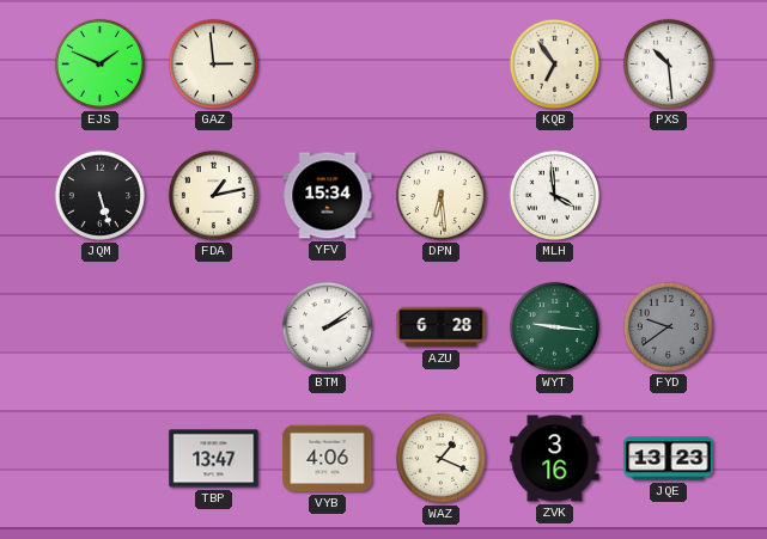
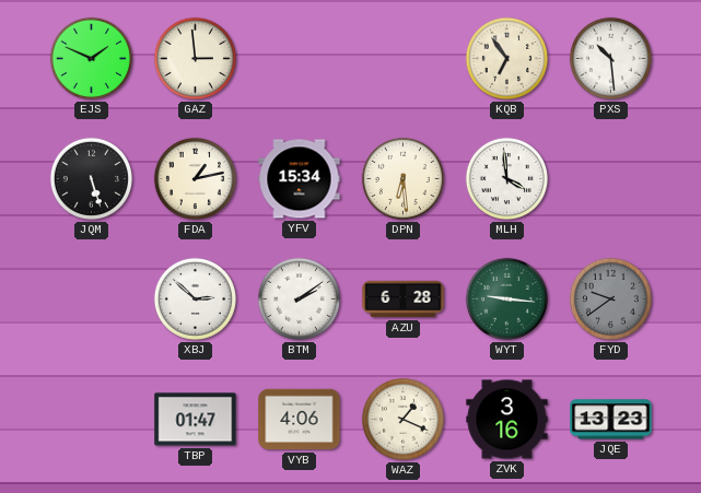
XBJ: none -> 2:52
TBP: 13:47 -> 01:47
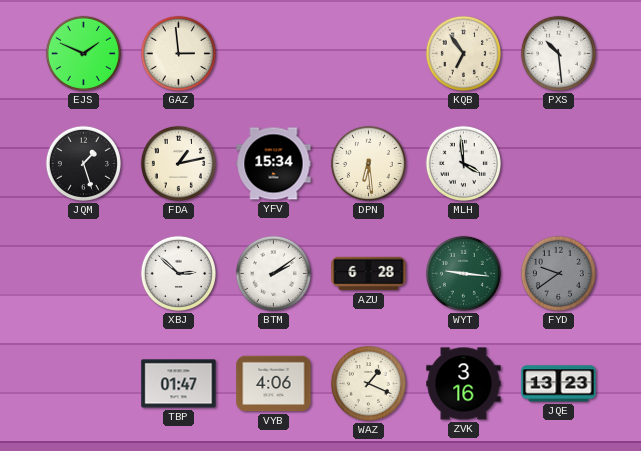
JQM: 5:27 -> 1:27
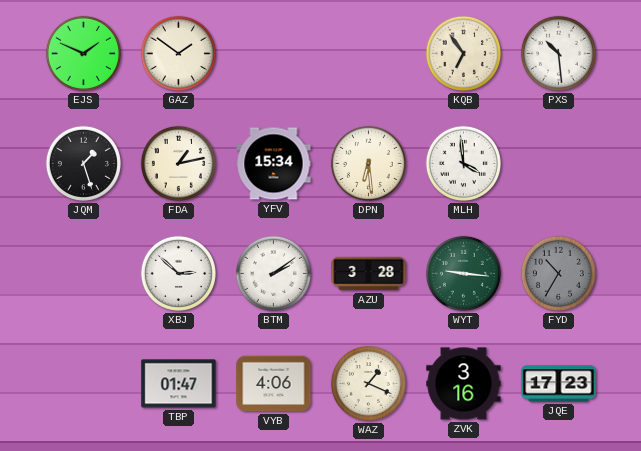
GAZ: 2:59 -> 1:51
AZU: 6:28 -> 3:28
FYD: 9:39 -> 10:35
JQE: 13:23 -> 17:23
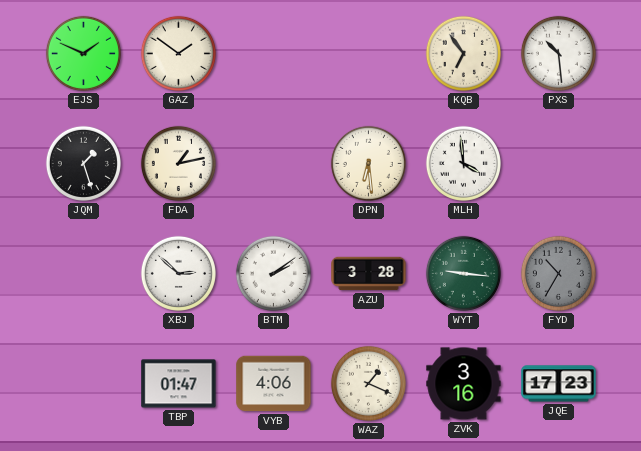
YFV: 15:34 -> none
